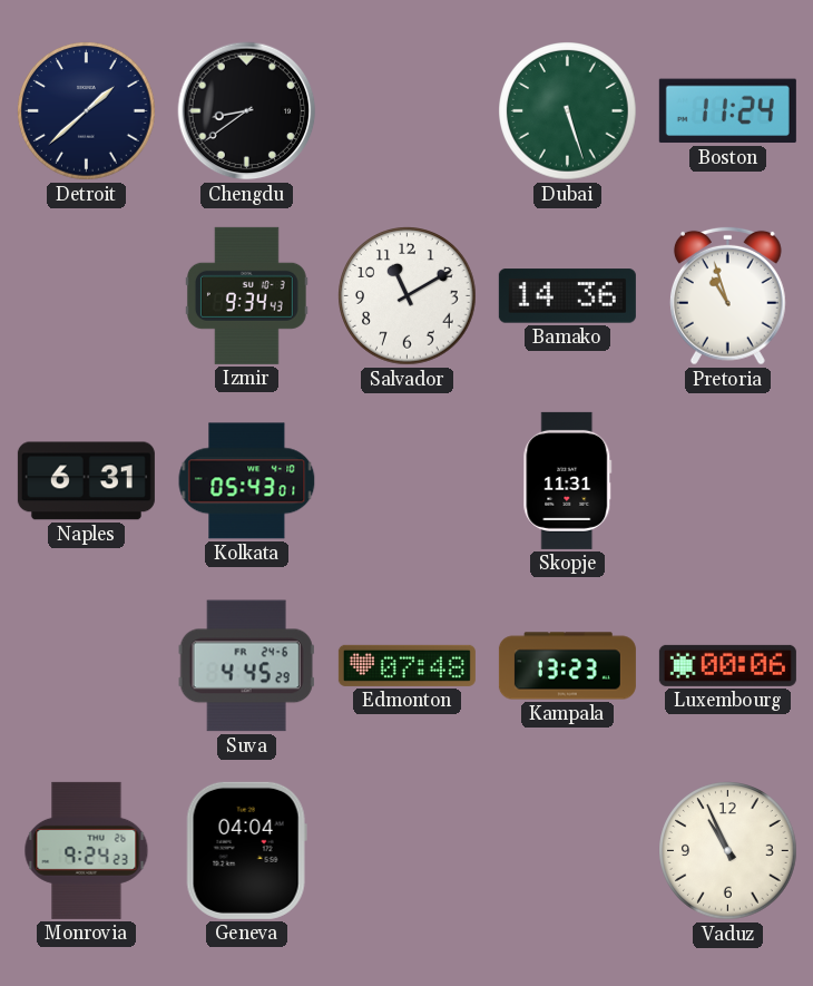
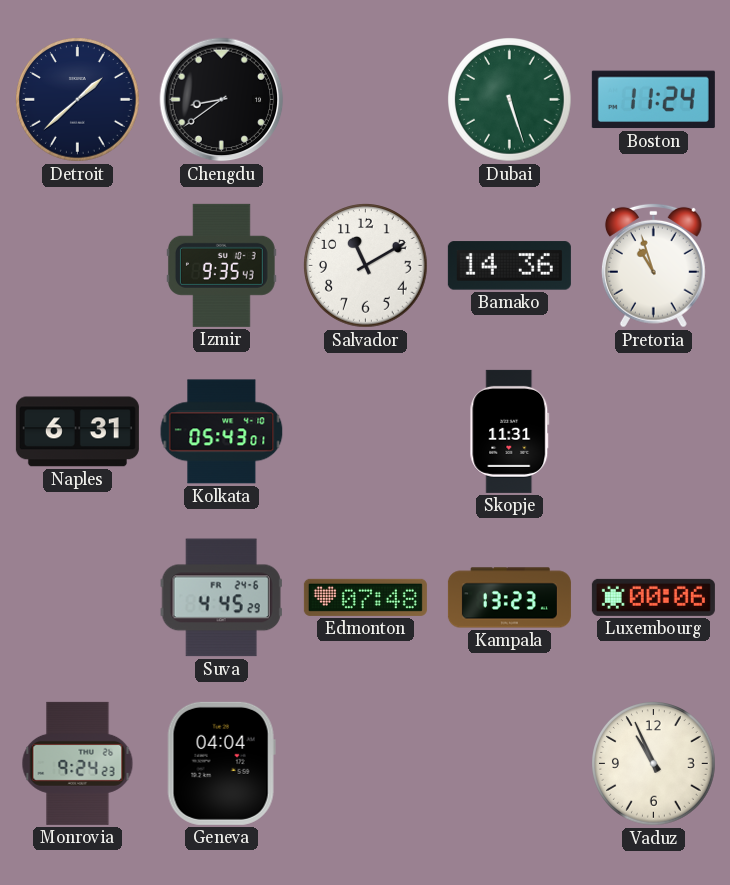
Izmir: 9:34 -> 9:35
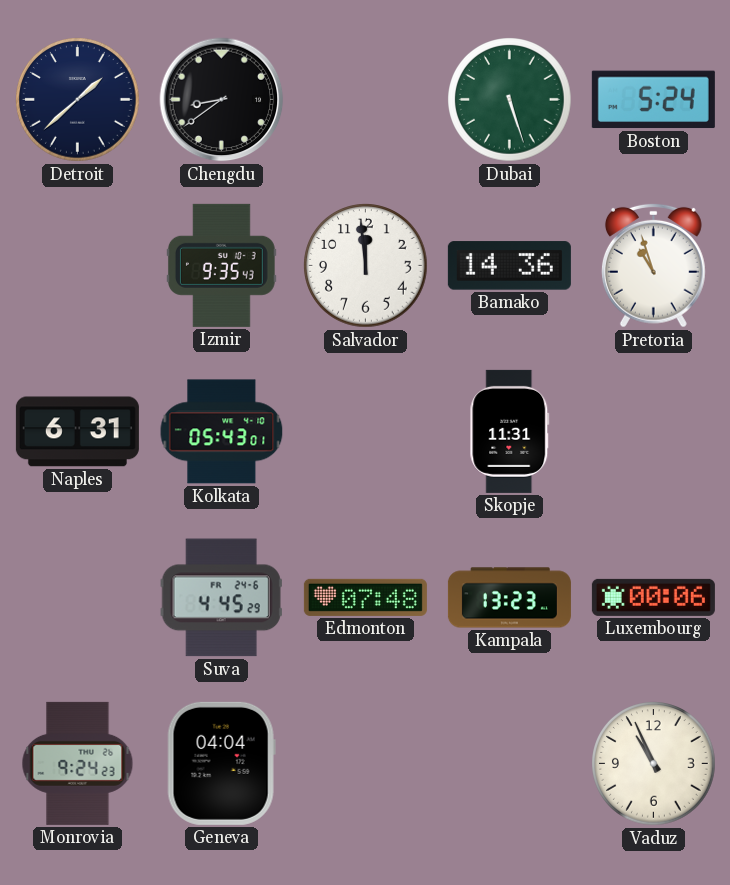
Boston: 11:24 -> 5:24
Salvador: 11:10 -> 11:59
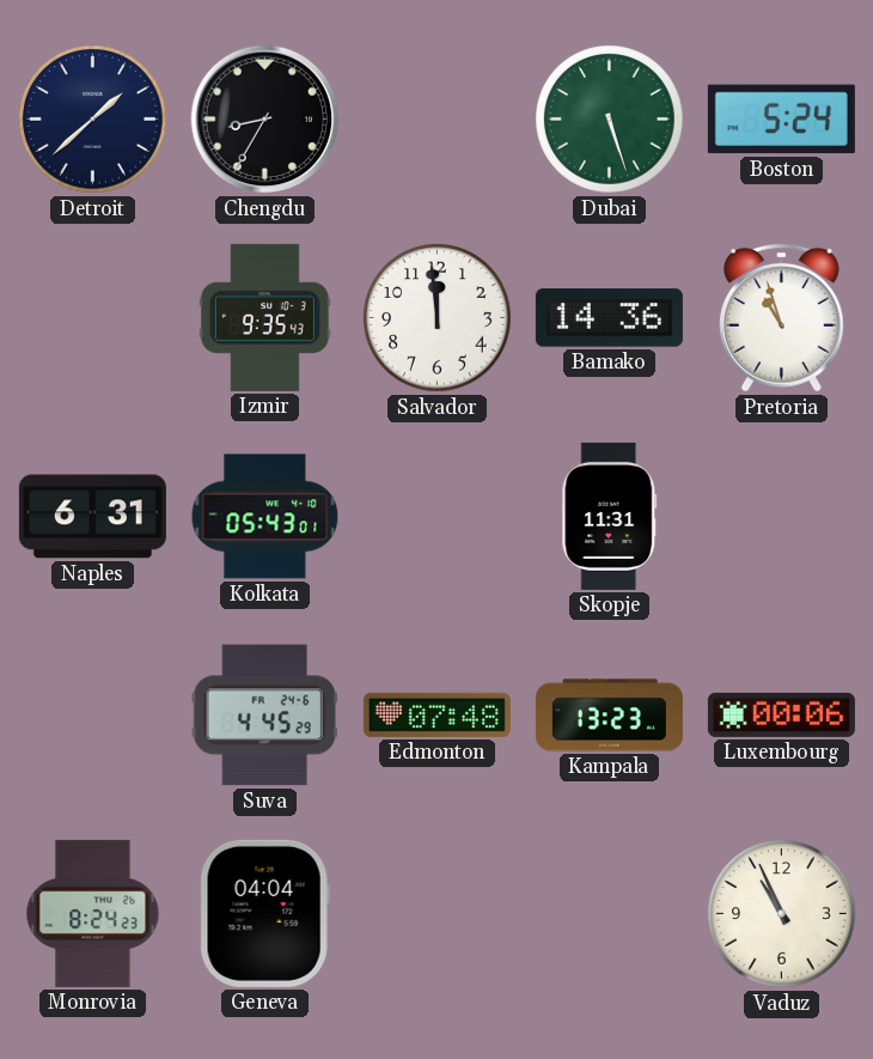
Chengdu: 8:39 -> 8:35
Monrovia: 9:24 -> 8:24
